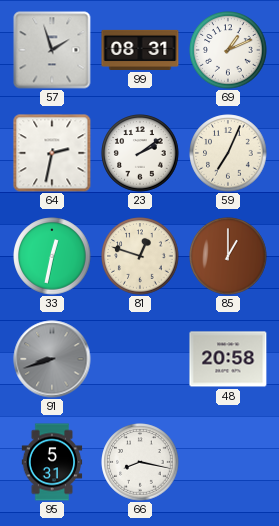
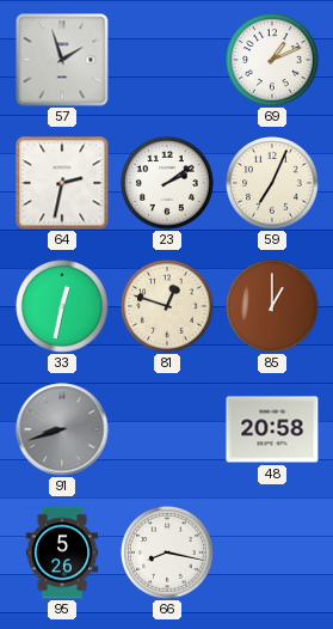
99: 08:31 -> none
95: 5:31 -> 5:26
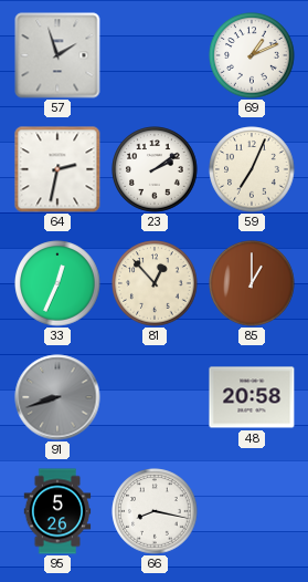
33: 12:32 -> 12:34
81: 12:48 -> 12:53
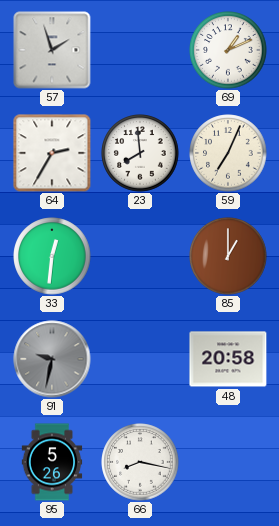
64: 2:32 -> 2:35
23: 2:09 -> 7:59
33: 12:34 -> 12:31
81: 12:53 -> none
91: 8:42 -> 9:32
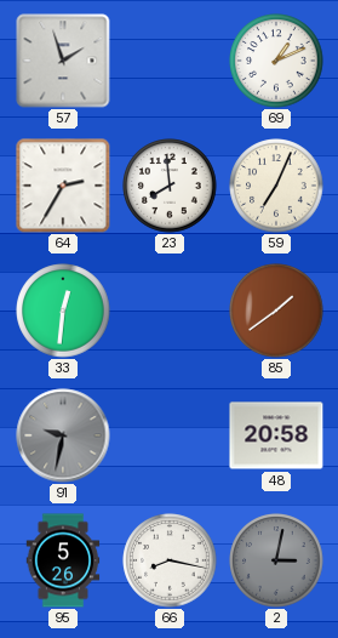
85: 1:00 -> 1:39
2: none -> 3:02
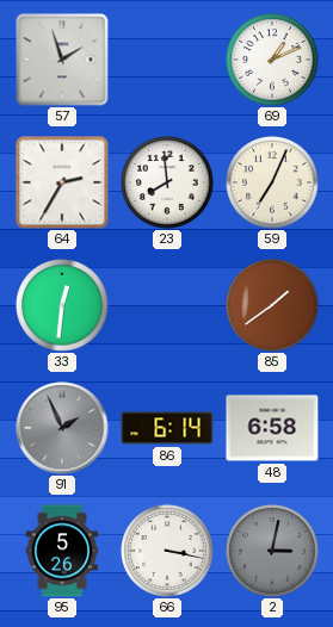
91: 9:32 -> 1:56
86: none -> 6:14
48: 20:58 -> 6:58
66: 8:17 -> 3:17
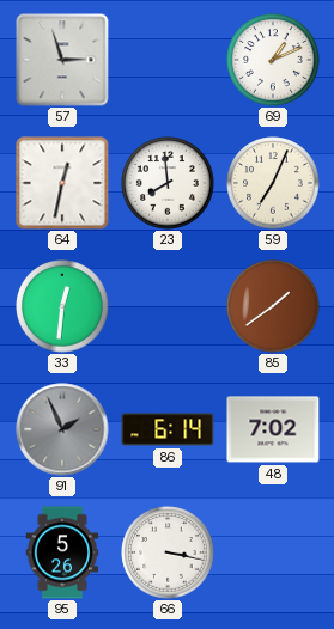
57: 1:57 -> 2:57
64: 2:35 -> 12:32
48: 6:58 -> 7:02
2: 3:02 -> none
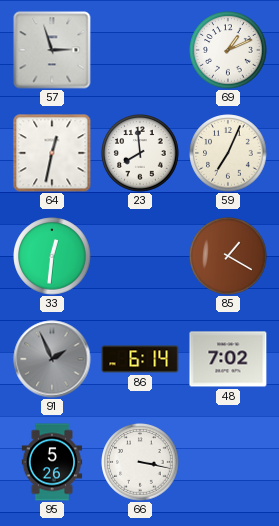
85: 1:39 -> 1:20
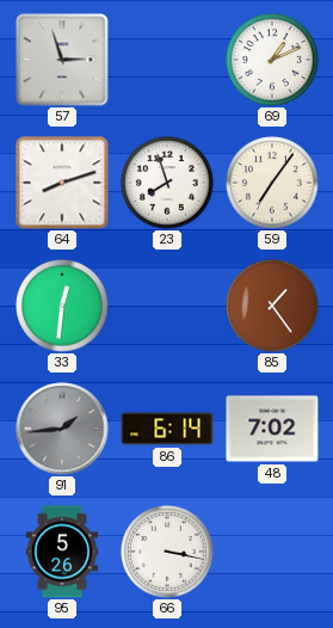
64: 12:32 -> 8:12
23: 7:59 -> 7:57
59: 7:04 -> 7:06
85: 1:20 -> 1:24
91: 1:56 -> 1:44
